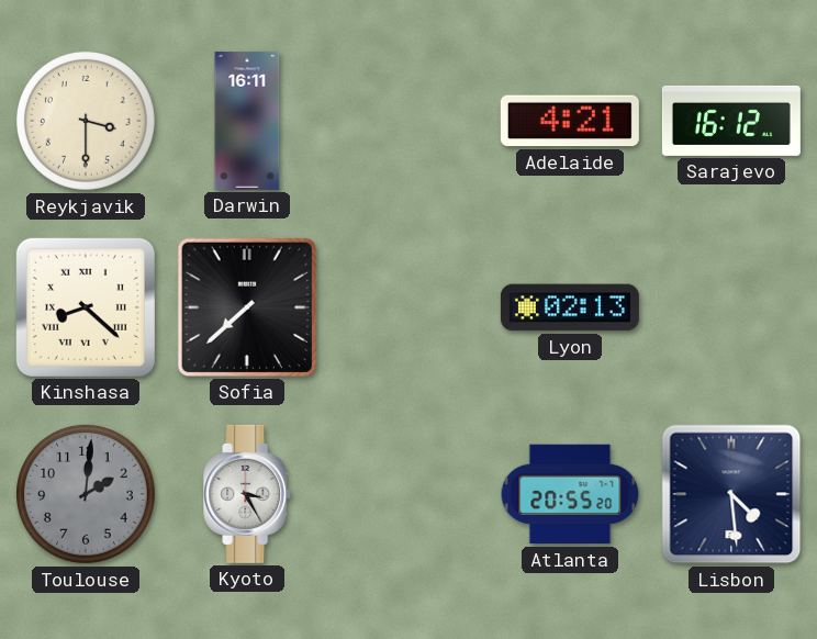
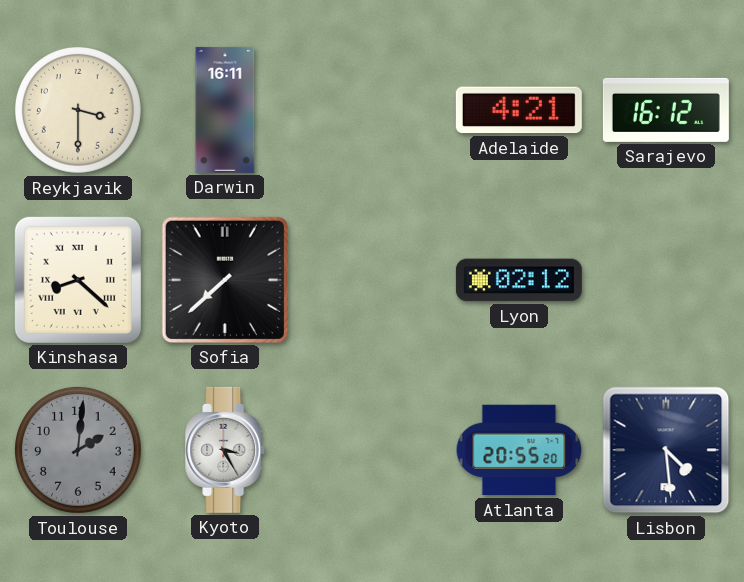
Lyon: 02:13 -> 02:12
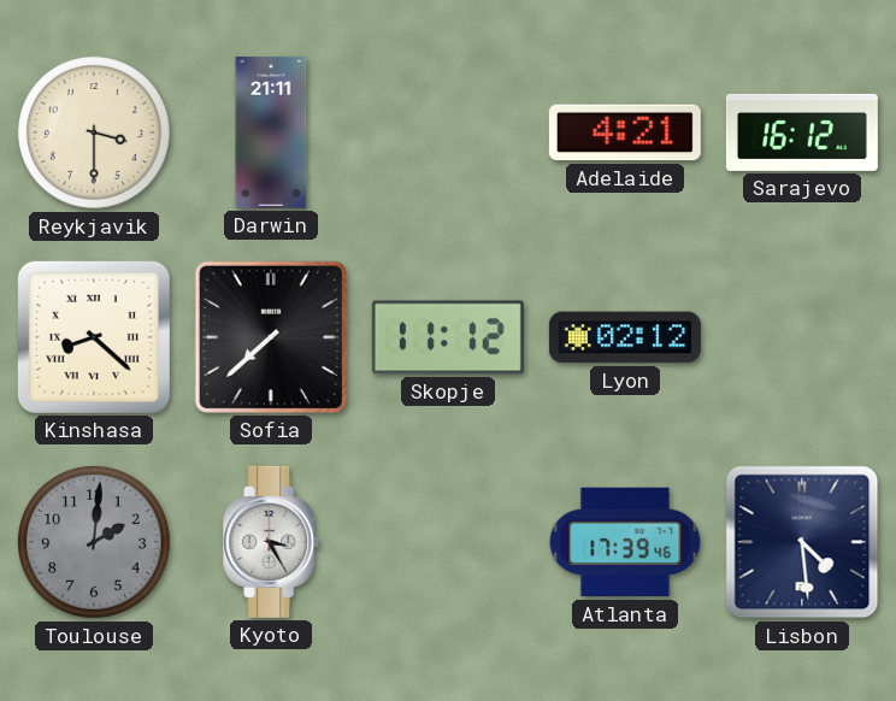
Darwin: 16:11 -> 21:11
Skopje: none -> 11:12
Atlanta: 20:55 -> 17:39
